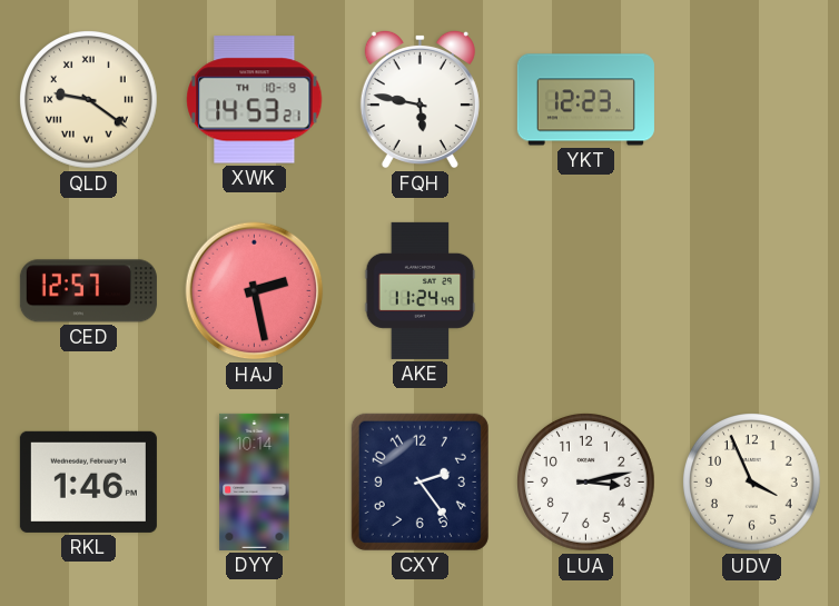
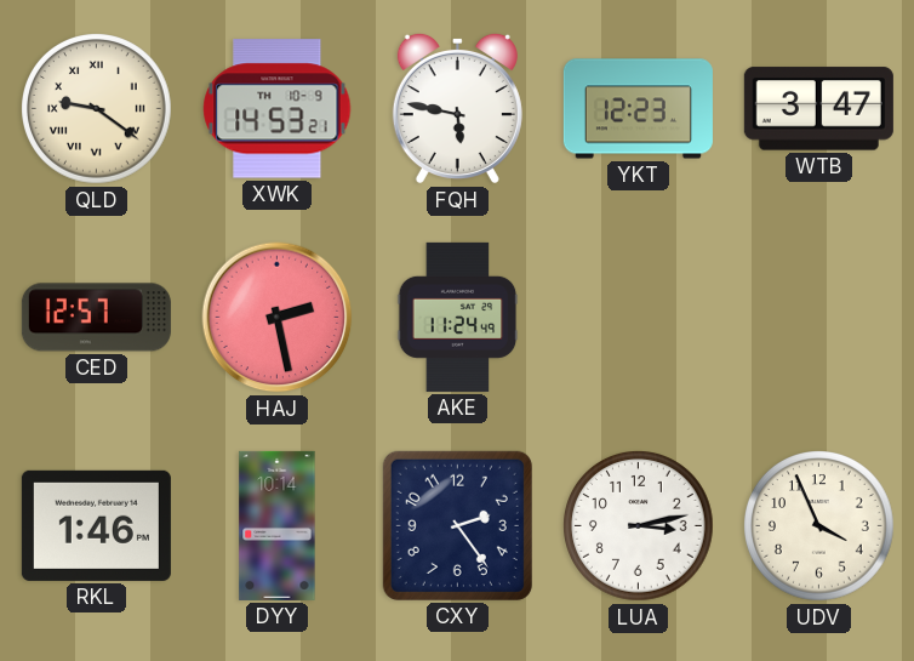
WTB: none -> 3:47
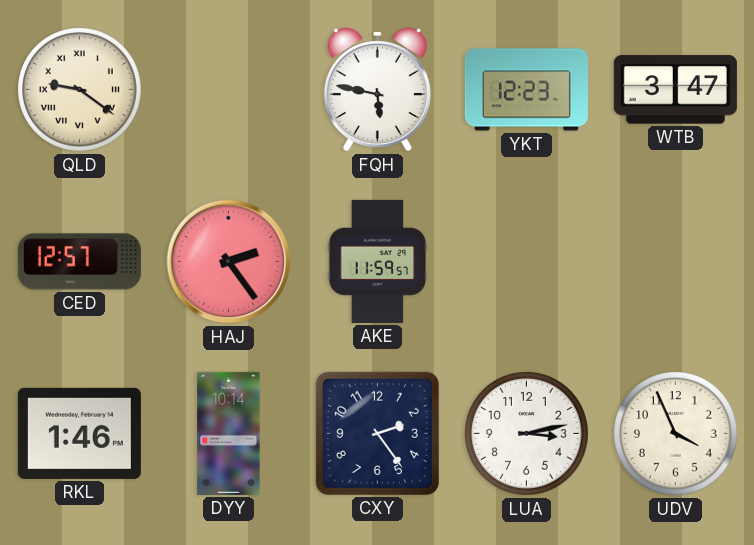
XWK: 14:53 -> none
HAJ: 2:28 -> 2:24
AKE: 11:24 -> 11:59
